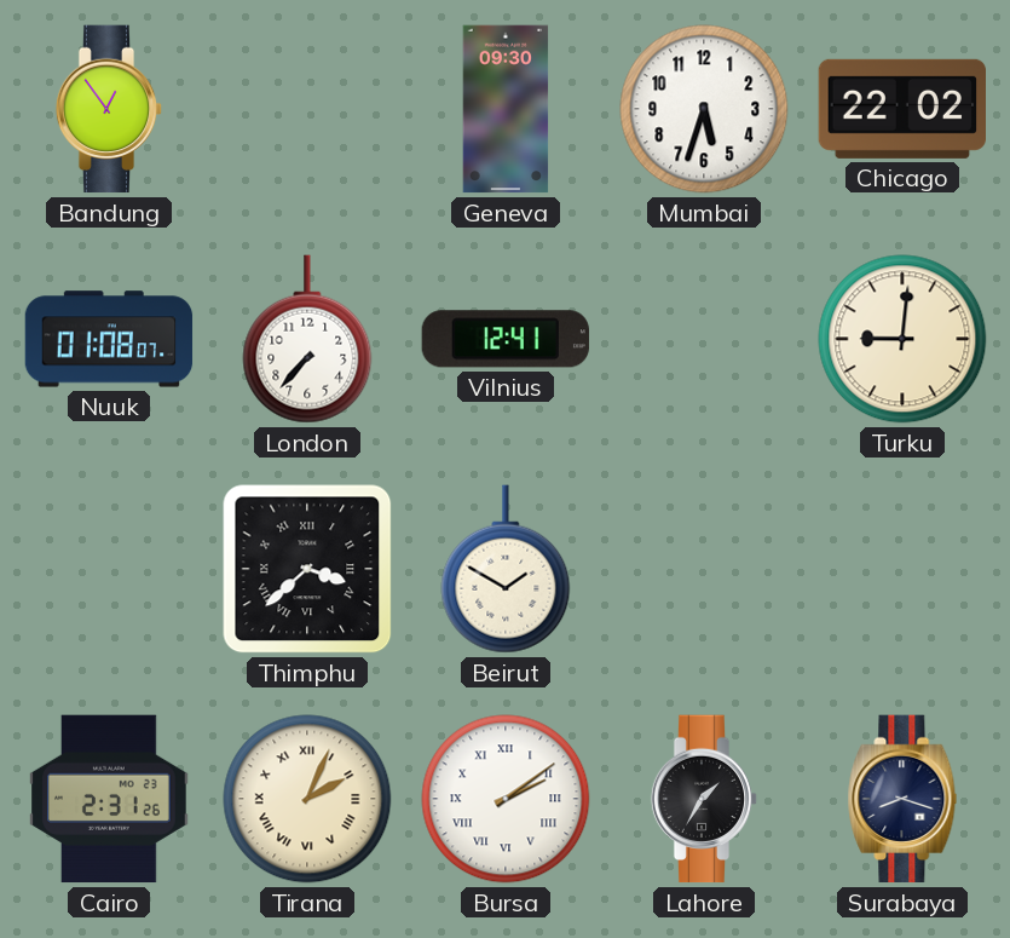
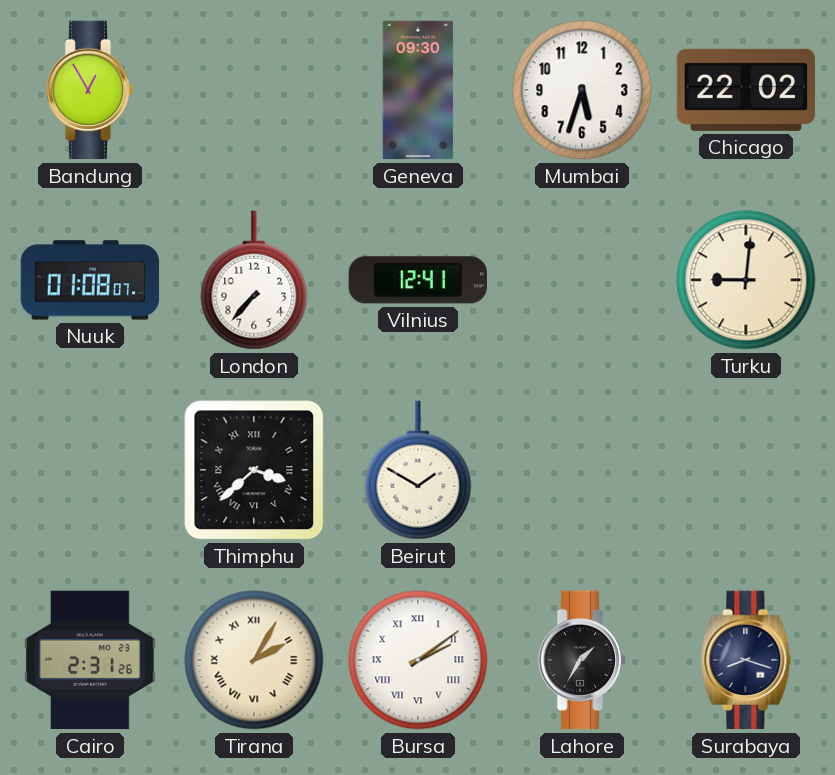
Bandung: 12:54 -> 12:55
Tirana: 2:04 -> 2:05
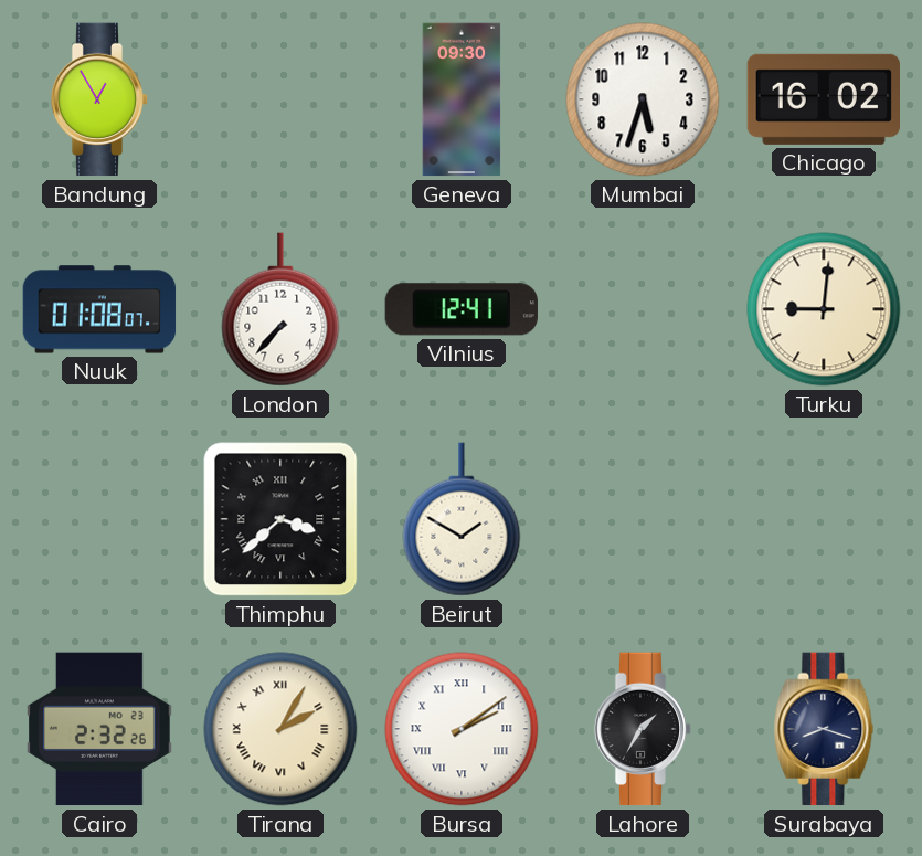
Chicago: 22:02 -> 16:02
Cairo: 2:31 -> 2:32
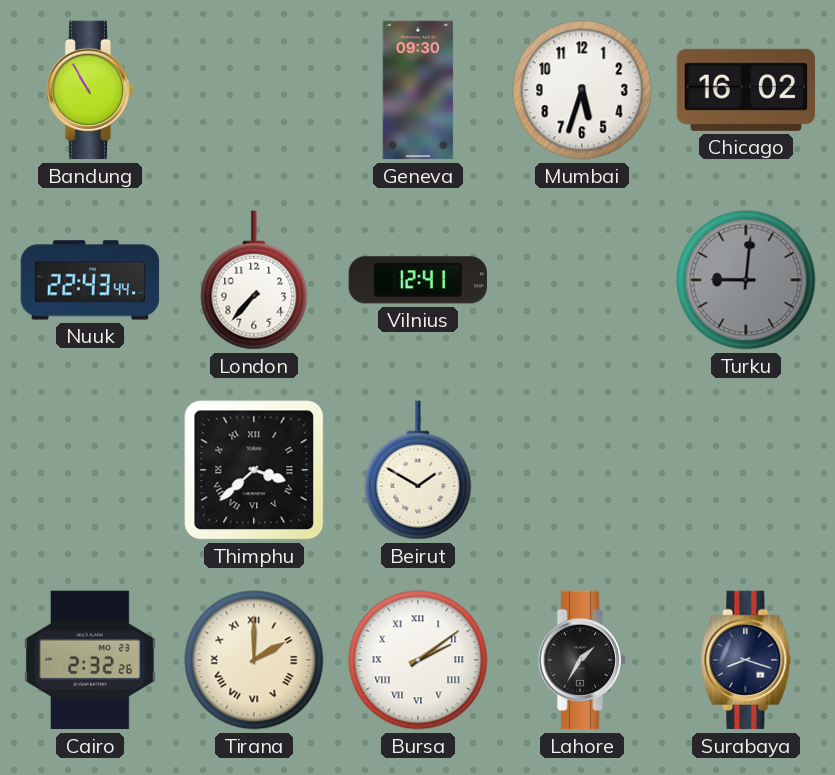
Bandung: 12:55 -> 10:55
Nuuk: 01:08 -> 22:43
Turku dial: cream -> grey
Tirana: 2:05 -> 2:00
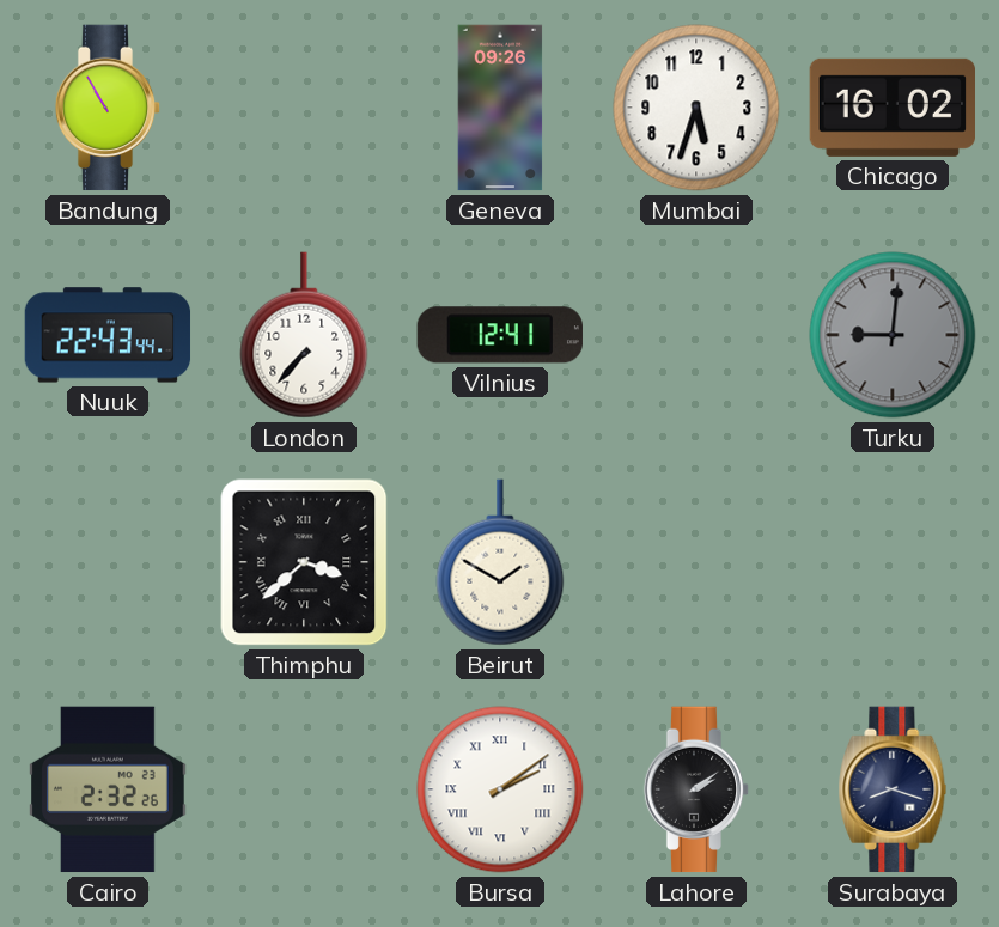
Geneva: 09:30 -> 09:26
Tirana: 2:00 -> none
Lahore: 1:35 -> 2:09
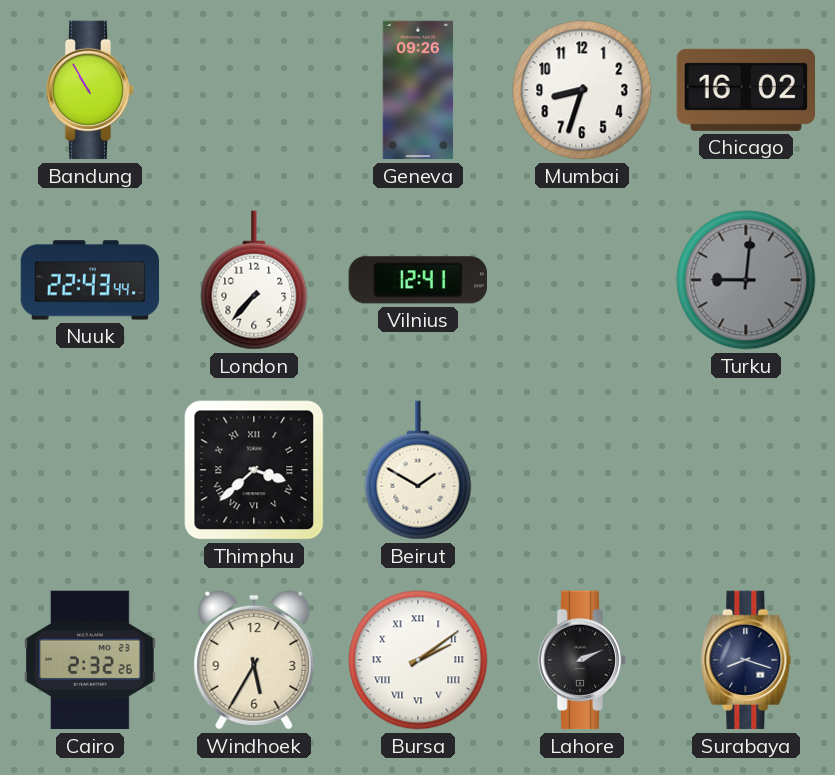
Mumbai: 5:33 -> 8:33
Windhoek: none -> 5:35
Lahore: 2:09 -> 2:11
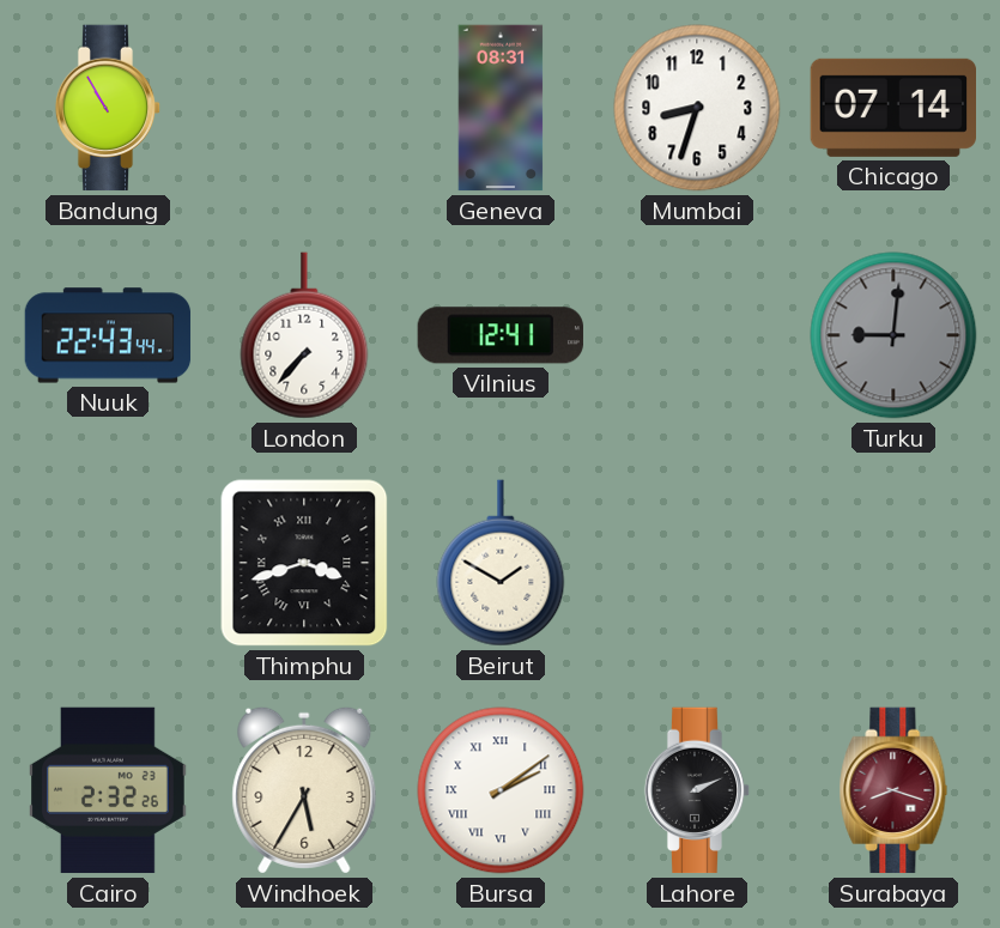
Geneva: 09:26 -> 08:31
Chicago: 16:02 -> 07:14
Thimphu: 3:38 -> 3:42
Surabaya dial: navy -> burgundy
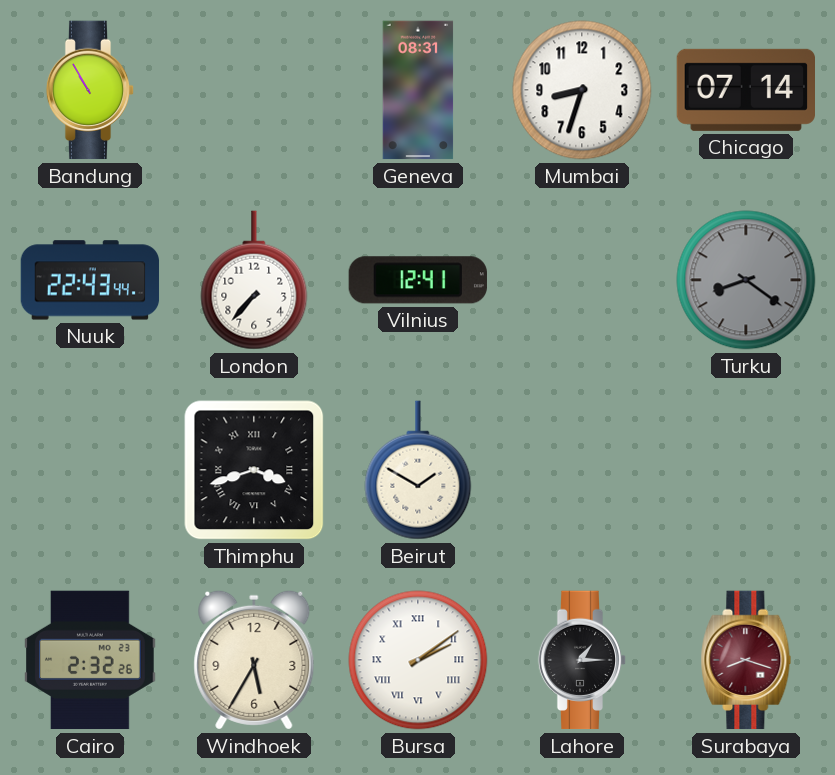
Turku: 9:01 -> 8:21
Lahore: 2:11 -> 1:15
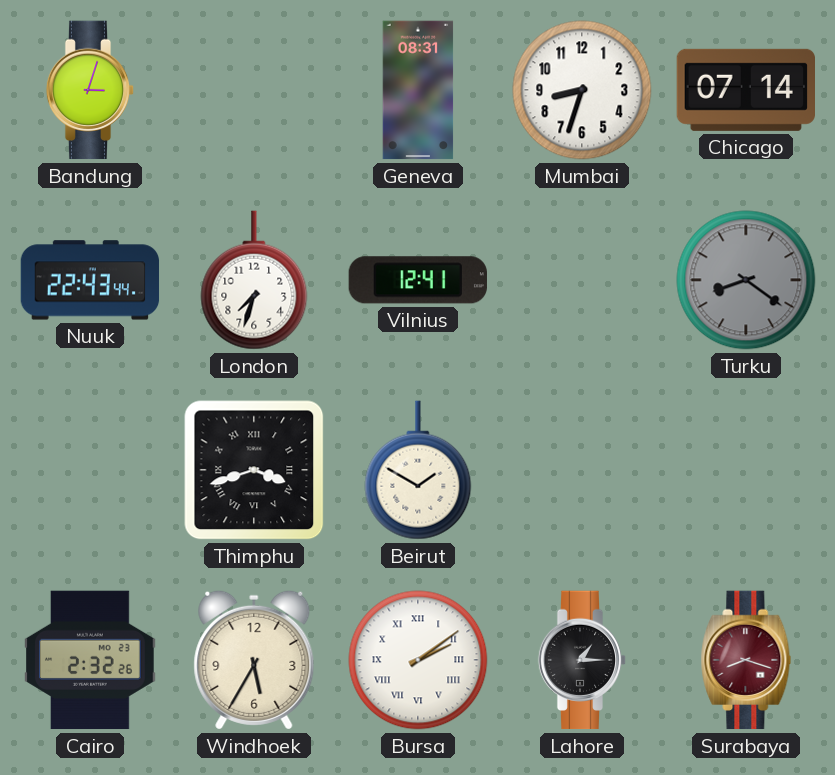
Bandung: 10:55 -> 3:03
London: 7:37 -> 7:33
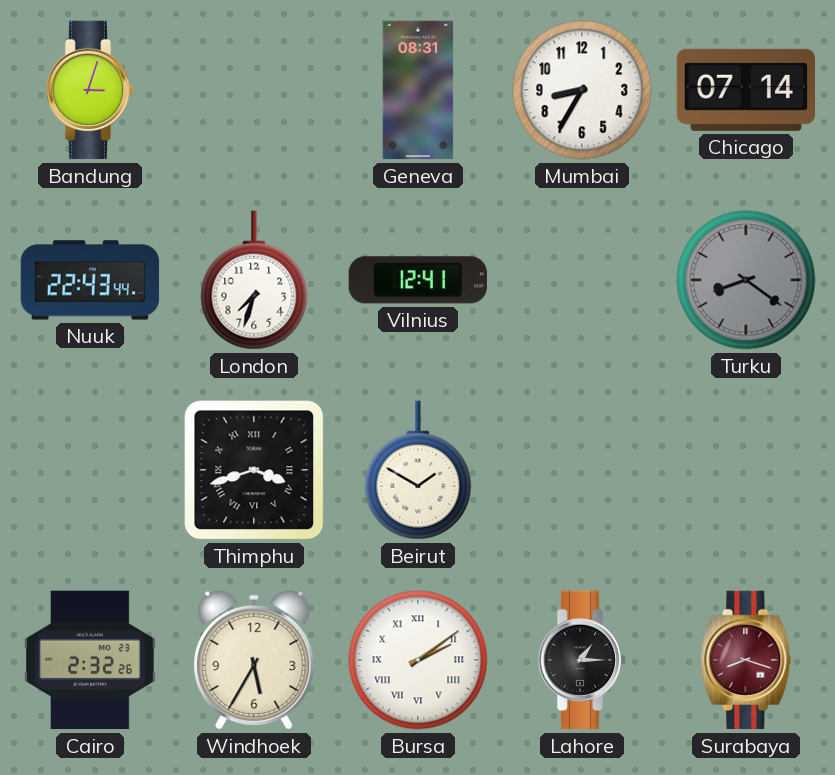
Mumbai: 8:33 -> 8:35
